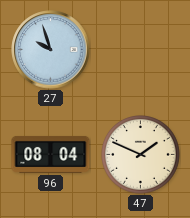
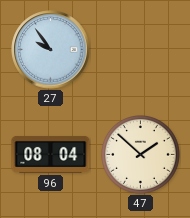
27: 9:57 -> 9:54
47: 1:49 -> 1:52
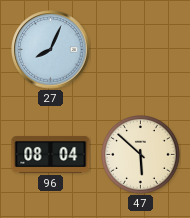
27: 9:54 -> 8:04
47: 1:52 -> 5:52
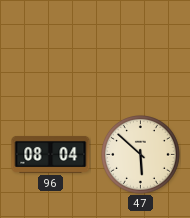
27: 8:04 -> none
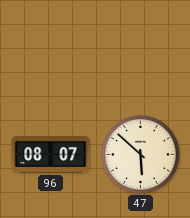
96: 08:04 -> 08:07
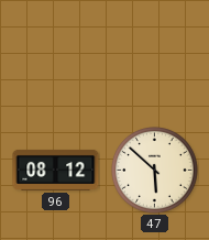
96: 08:07 -> 08:12
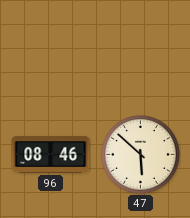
96: 08:12 -> 08:46
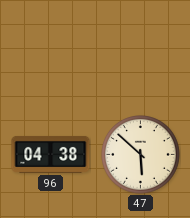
96: 08:46 -> 04:38
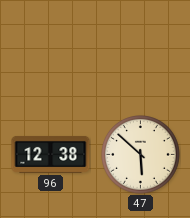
96: 04:38 -> 12:38
